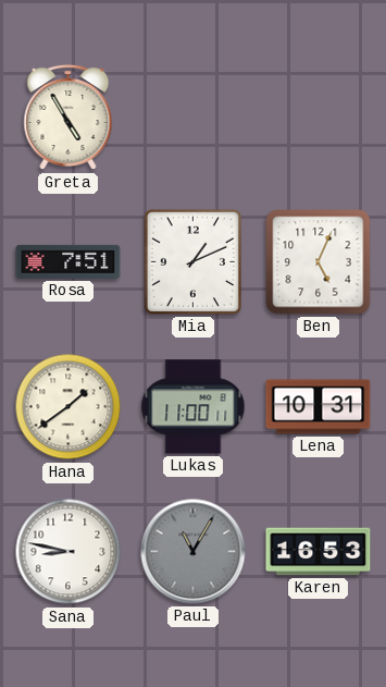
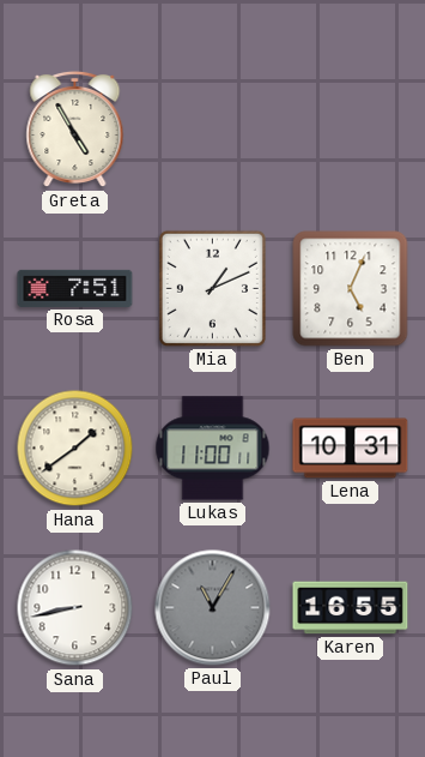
Sana: 8:47 -> 8:43
Karen: 16:53 -> 16:55
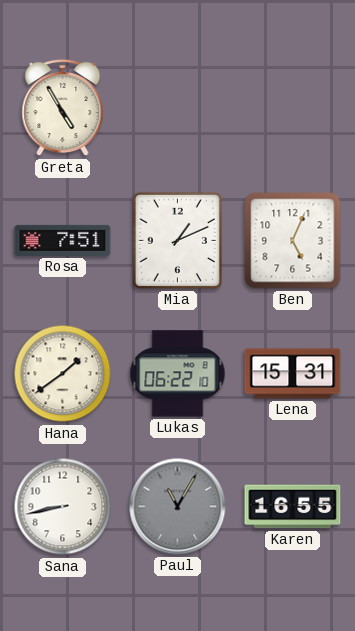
Lukas: 11:00 -> 06:22
Lena: 10:31 -> 15:31
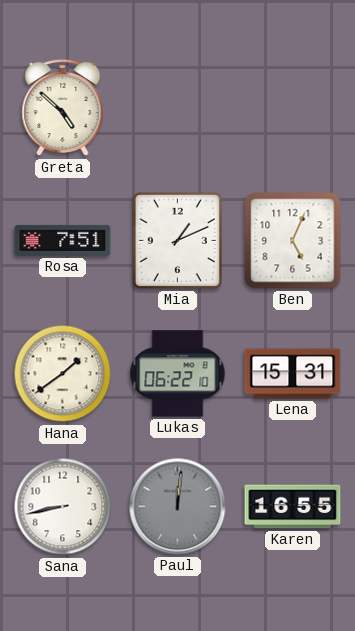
Greta: 4:55 -> 4:52
Paul: 11:05 -> 12:01
